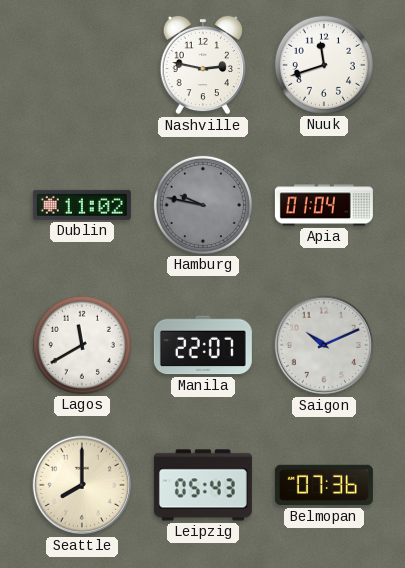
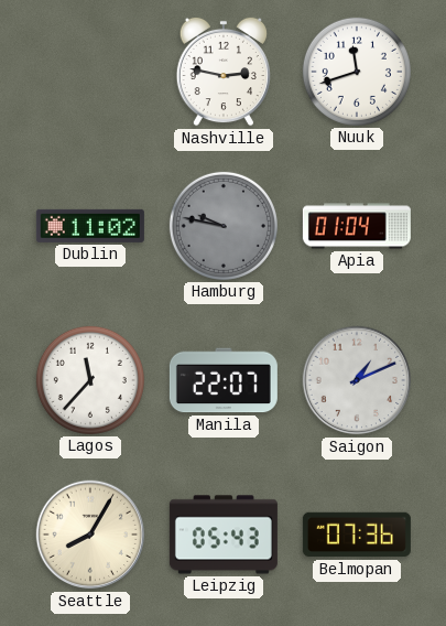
Lagos: 11:40 -> 11:37
Saigon: 10:11 -> 1:11
Seattle: 8:00 -> 8:05
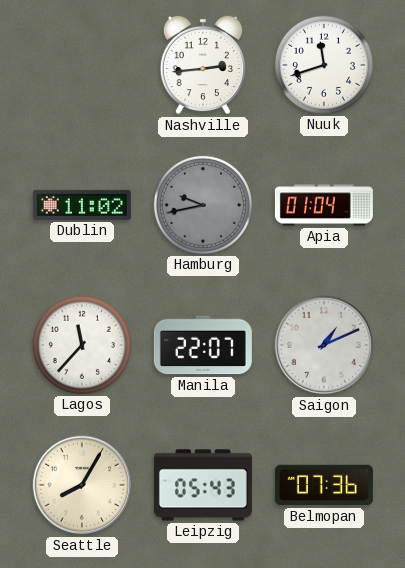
Nashville: 2:47 -> 2:44
Hamburg: 9:47 -> 9:43
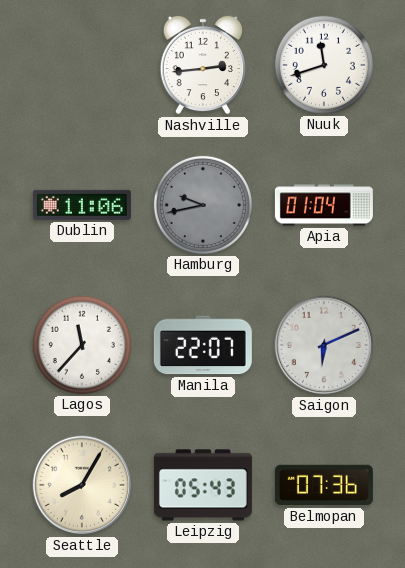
Dublin: 11:02 -> 11:06
Saigon: 1:11 -> 6:11
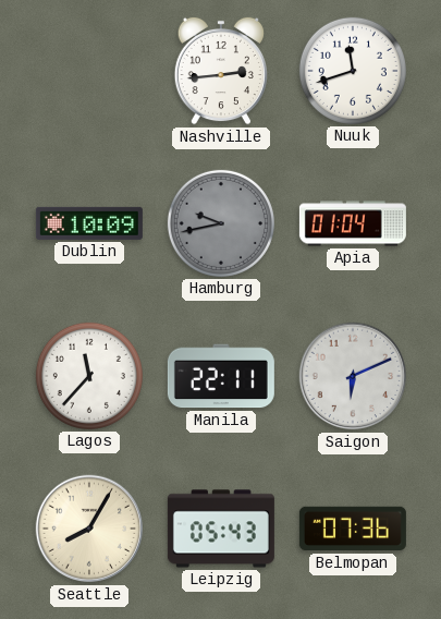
Dublin: 11:06 -> 10:09
Manila: 22:07 -> 22:11
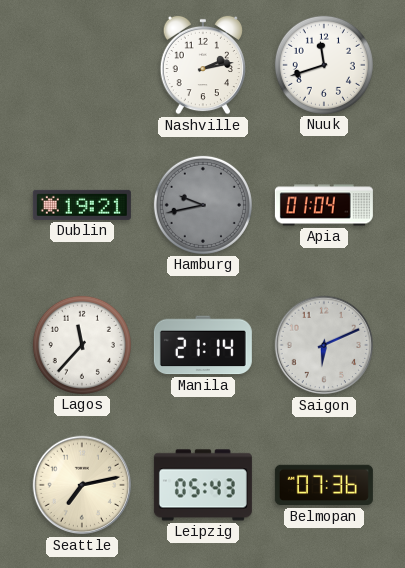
Nashville: 2:44 -> 2:13
Dublin: 10:09 -> 19:21
Manila: 22:11 -> 21:14
Seattle: 8:05 -> 7:13
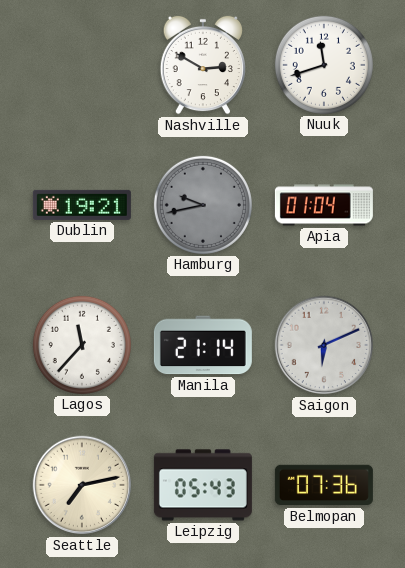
Nashville: 2:13 -> 2:50
